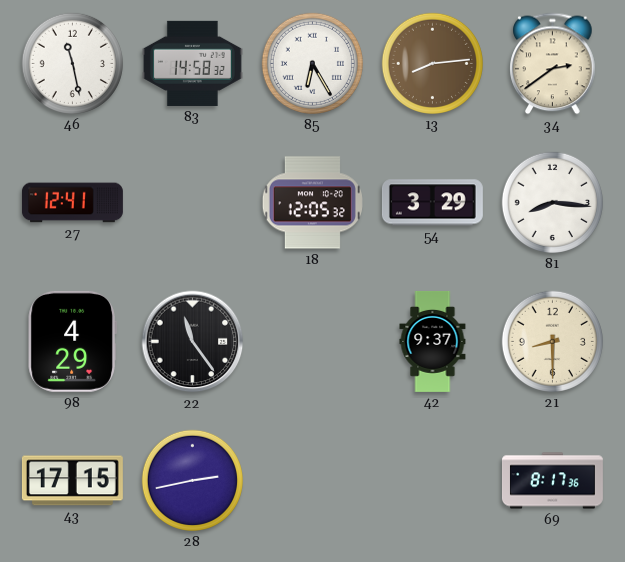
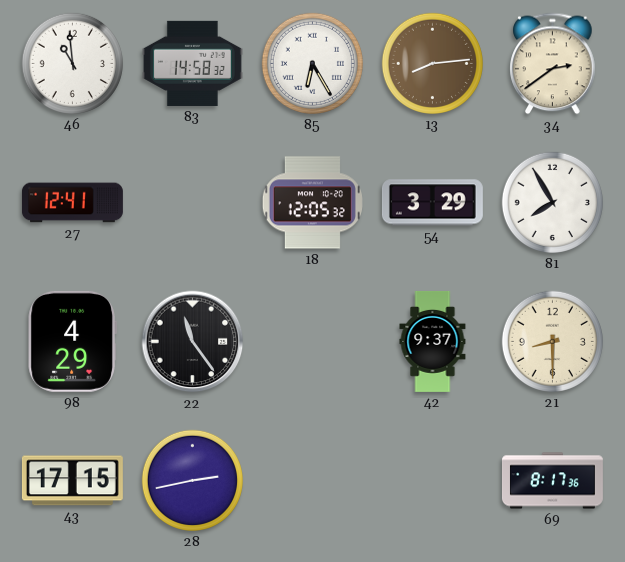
46: 11:28 -> 10:59
81: 8:16 -> 7:55
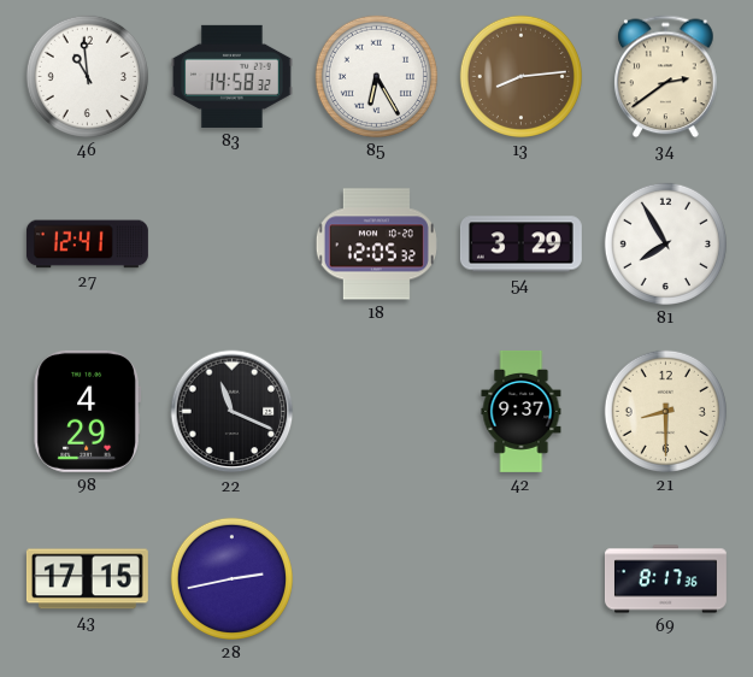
22: 11:24 -> 11:19
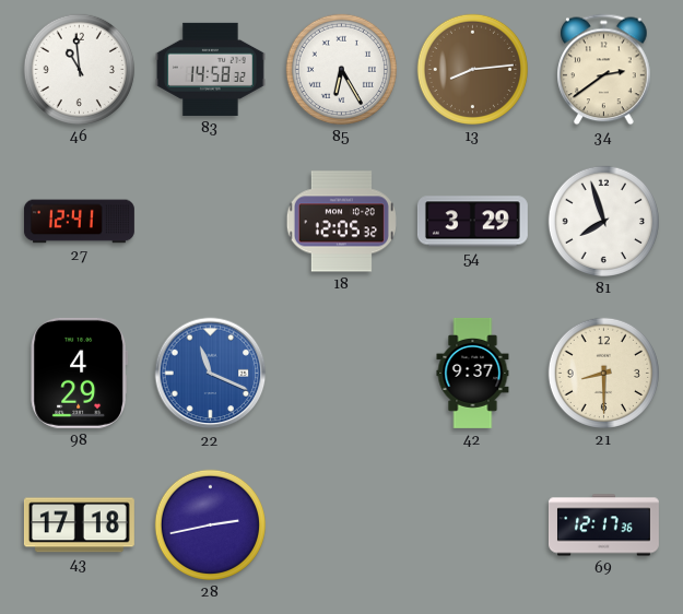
81: 7:55 -> 7:57
22 dial: black -> blue
43: 17:15 -> 17:18
69: 8:17 -> 12:17
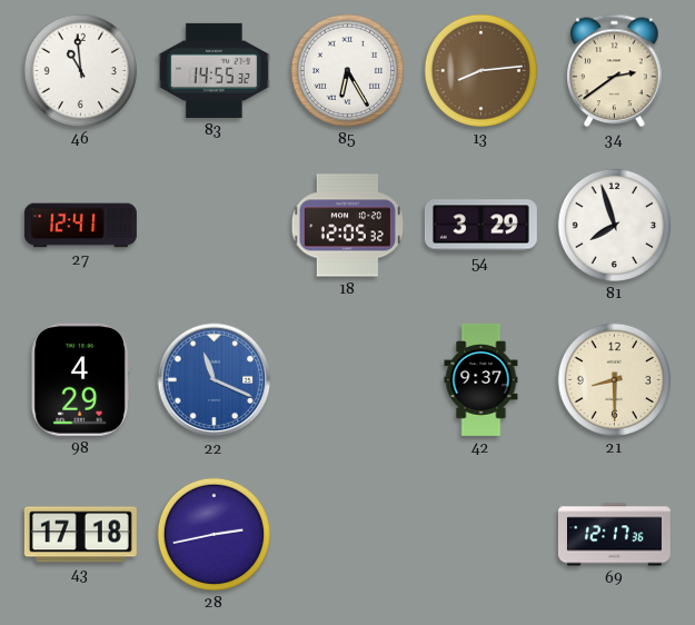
83: 14:58 -> 14:55
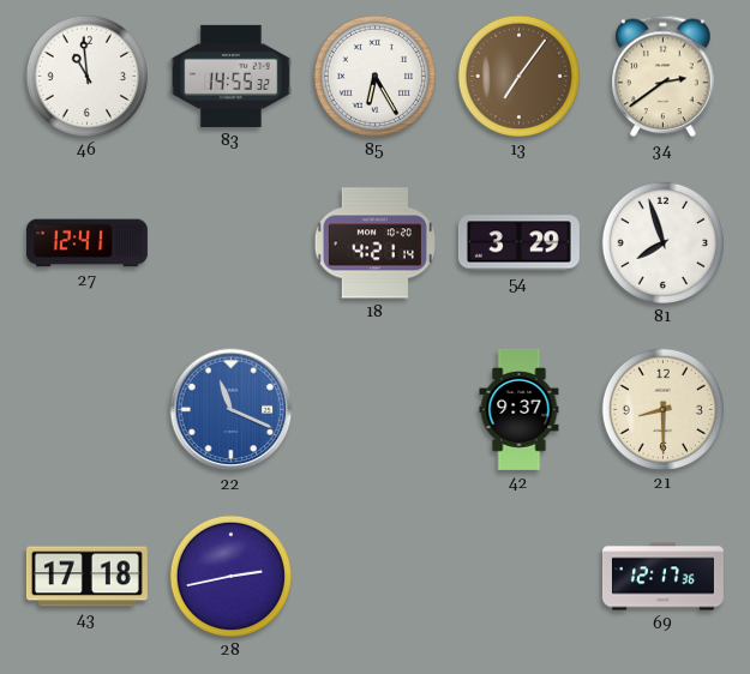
13: 8:14 -> 7:06
18: 12:05 -> 4:21
98: 4:29 -> none
